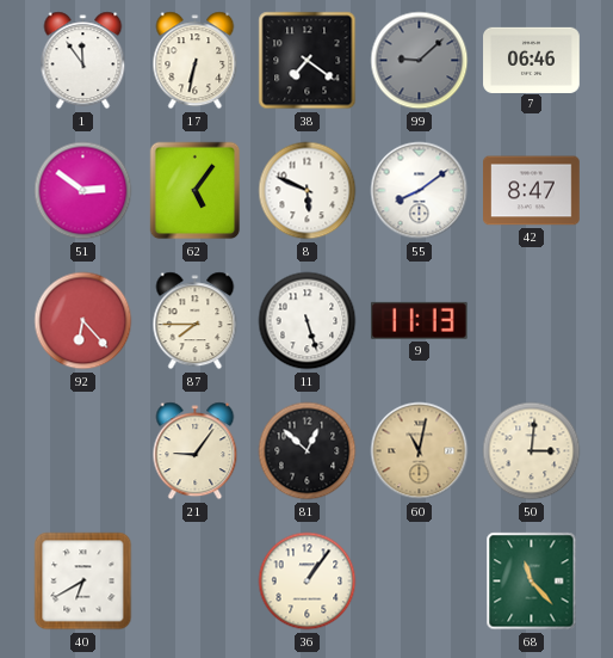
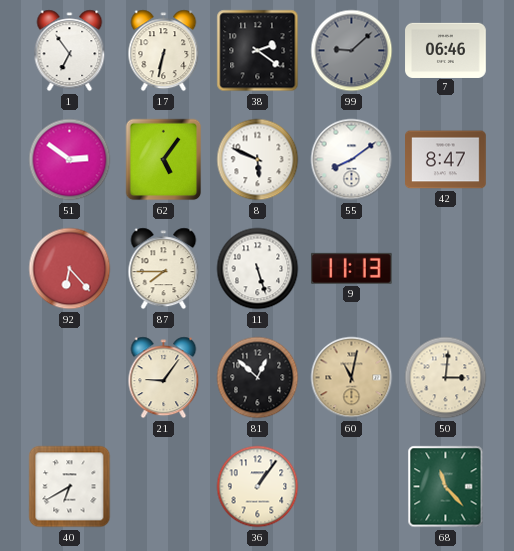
1: 11:54 -> 6:54
38: 7:21 -> 2:21
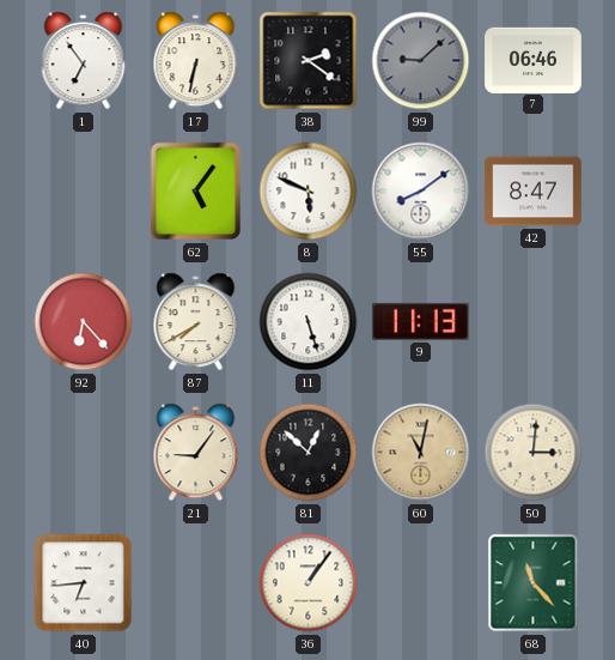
51: 2:51 -> none
87: 7:45 -> 7:40
40: 6:40 -> 6:44
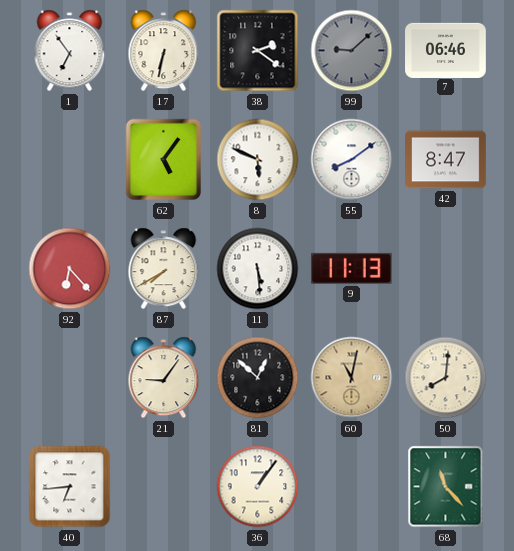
11: 5:27 -> 5:29
50: 3:01 -> 8:01
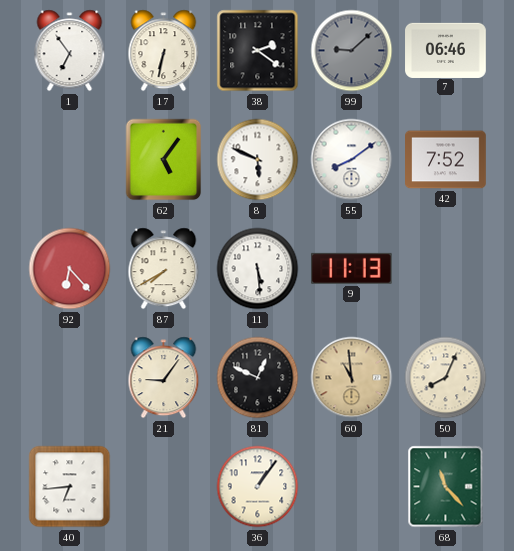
42: 8:47 -> 7:52
81: 12:52 -> 12:49
60: 11:02 -> 10:59
50: 8:01 -> 8:04
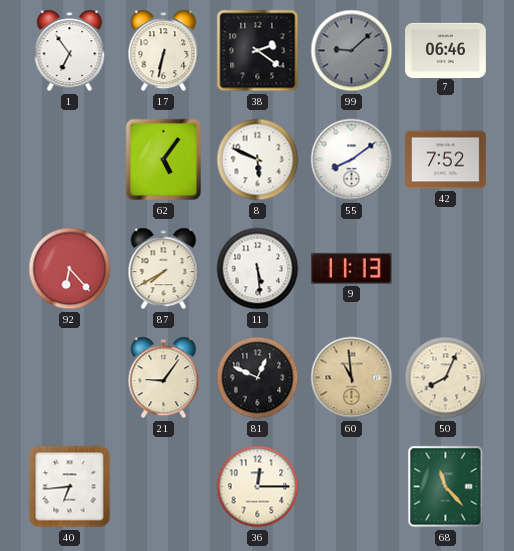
36: 1:06 -> 12:15
